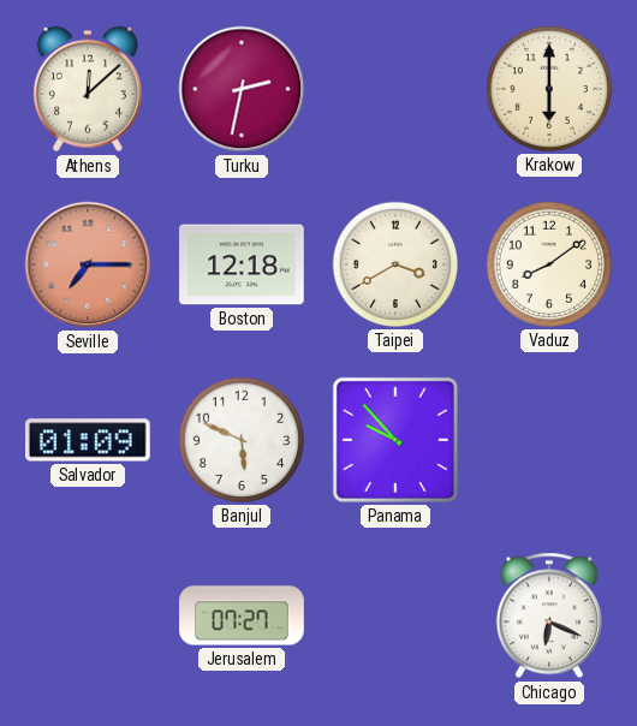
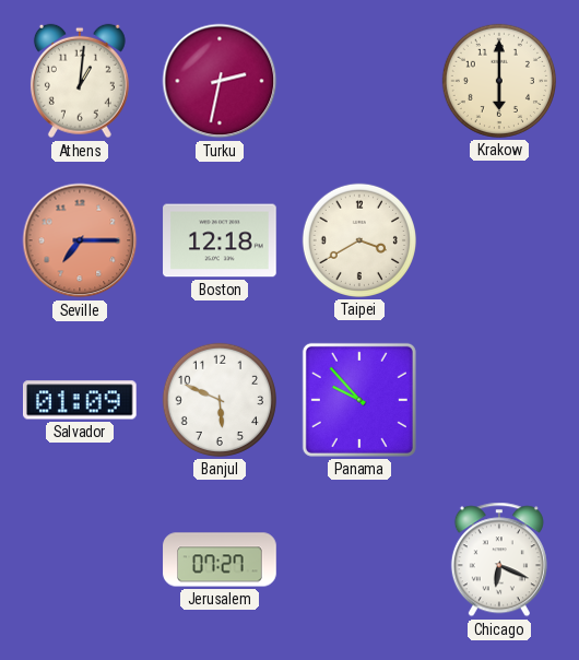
Athens: 12:08 -> 1:01
Vaduz: 8:09 -> none
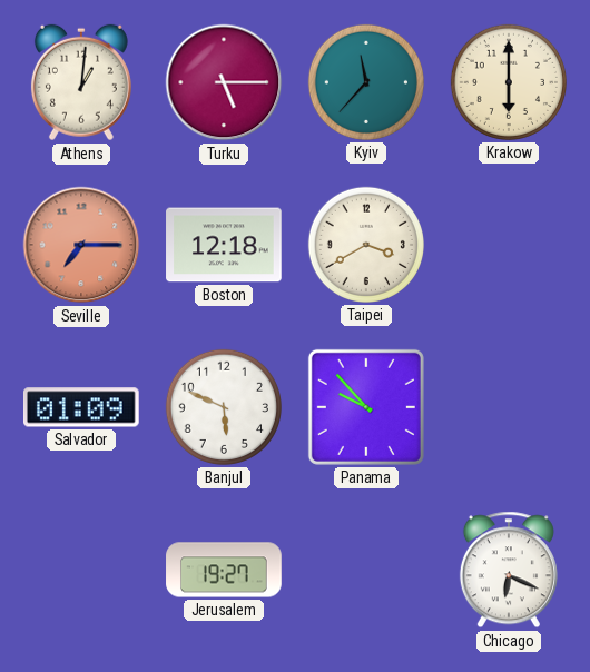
Turku: 2:32 -> 5:15
Kyiv: none -> 11:37
Jerusalem: 07:27 -> 19:27
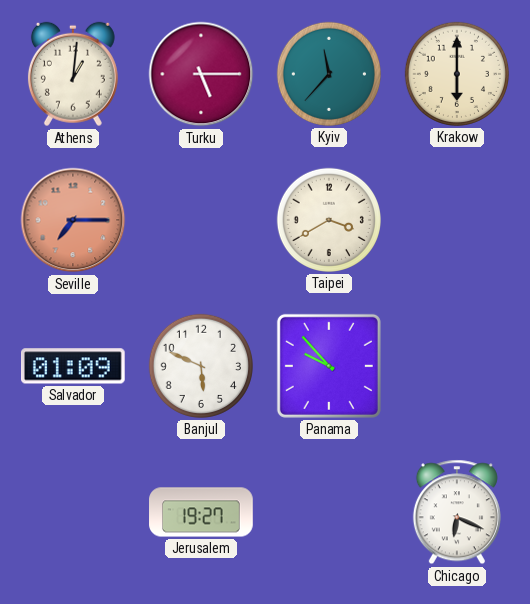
Boston: 12:18 -> none
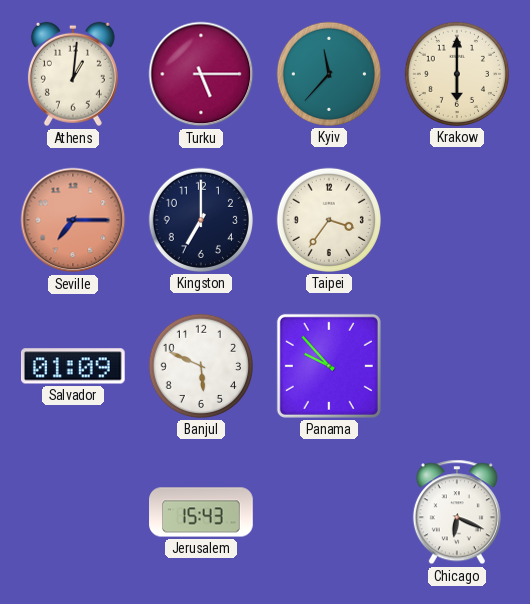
Kingston: none -> 7:00
Taipei: 3:40 -> 3:36
Jerusalem: 19:27 -> 15:43
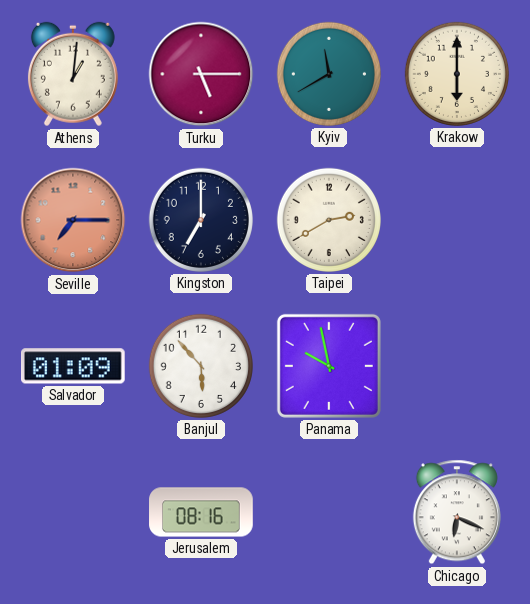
Kyiv: 11:37 -> 11:40
Taipei: 3:36 -> 2:40
Banjul: 5:49 -> 5:53
Panama: 9:53 -> 9:58
Jerusalem: 15:43 -> 08:16
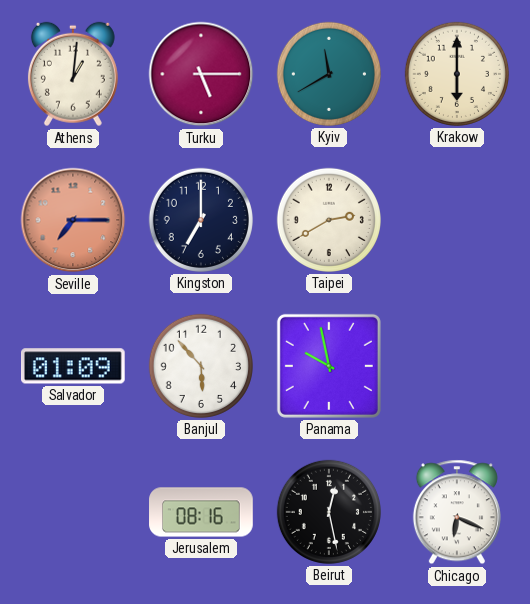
Beirut: none -> 12:28
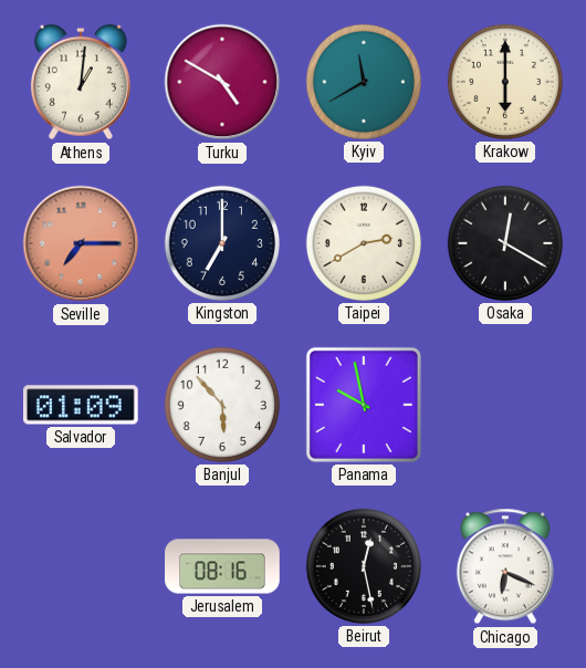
Turku: 5:15 -> 4:50
Osaka: none -> 12:20
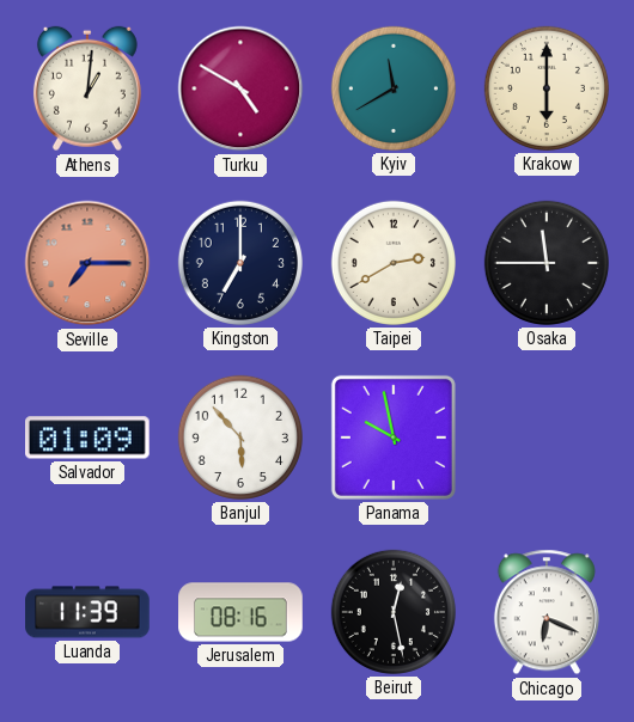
Osaka: 12:20 -> 11:45
Luanda: none -> 11:39
